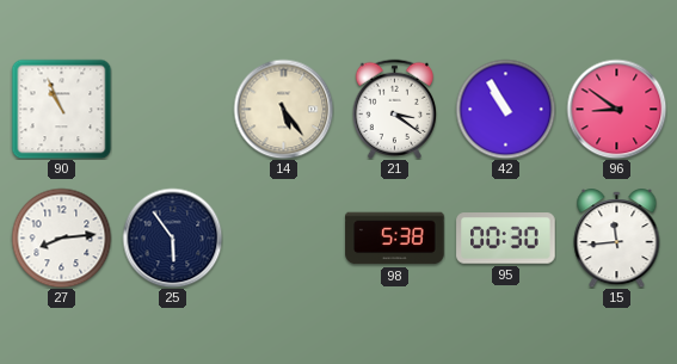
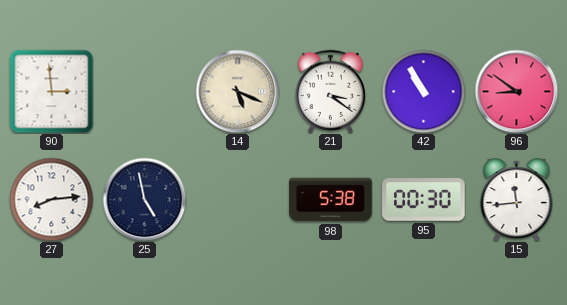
90: 10:56 -> 2:59
14: 5:24 -> 5:19
25: 5:54 -> 4:58
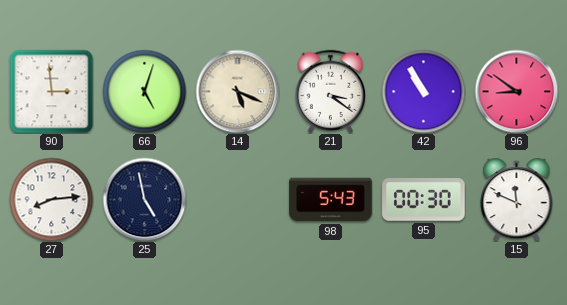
66: none -> 5:03
98: 5:38 -> 5:43
15: 11:44 -> 11:49
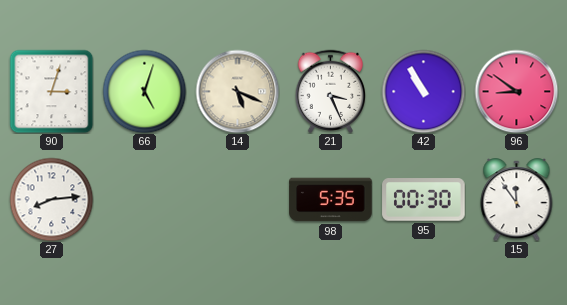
90: 2:59 -> 3:03
21: 3:21 -> 3:26
25: 4:58 -> none
98: 5:43 -> 5:35
15: 11:49 -> 11:54
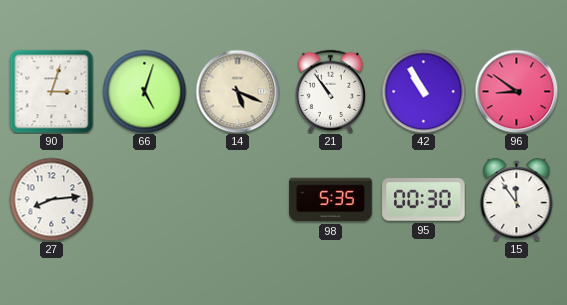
21: 3:26 -> 10:54
